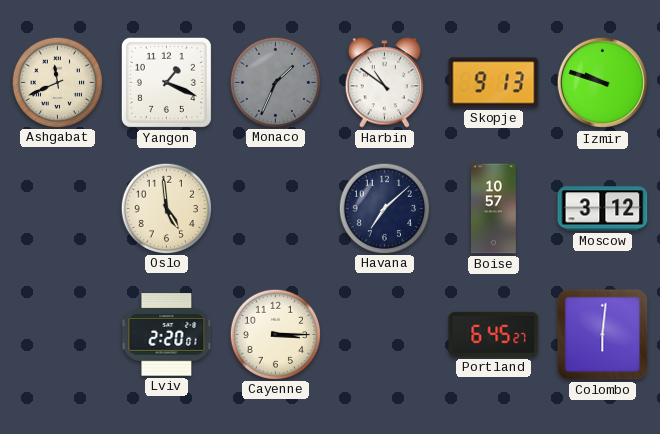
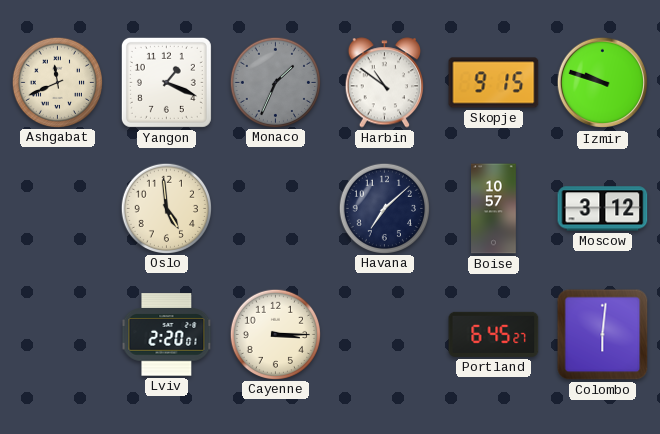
Skopje: 9:13 -> 9:15
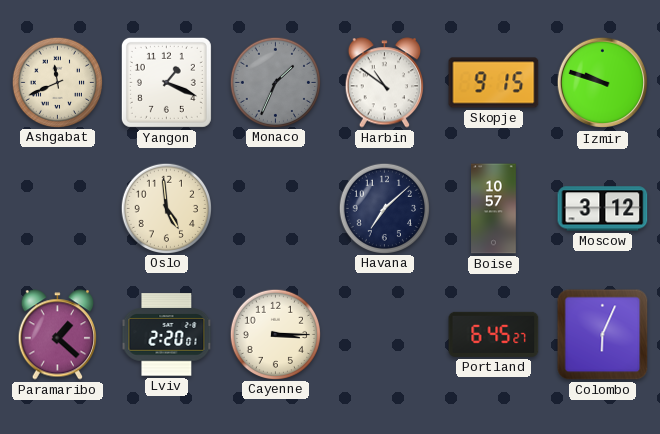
Paramaribo: none -> 1:22
Colombo: 6:01 -> 6:04
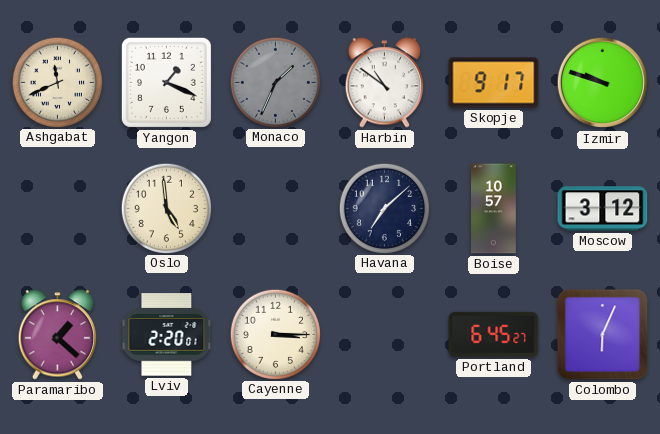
Skopje: 9:15 -> 9:17
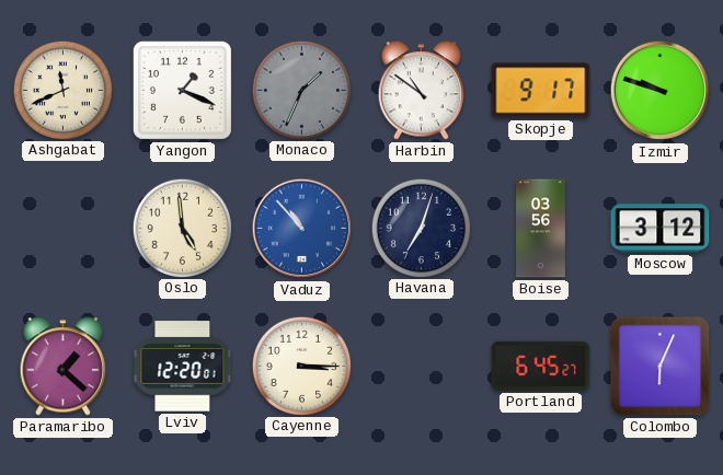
Vaduz: none -> 10:53
Havana: 7:08 -> 7:03
Boise: 10:57 -> 03:56
Lviv: 2:20 -> 12:20
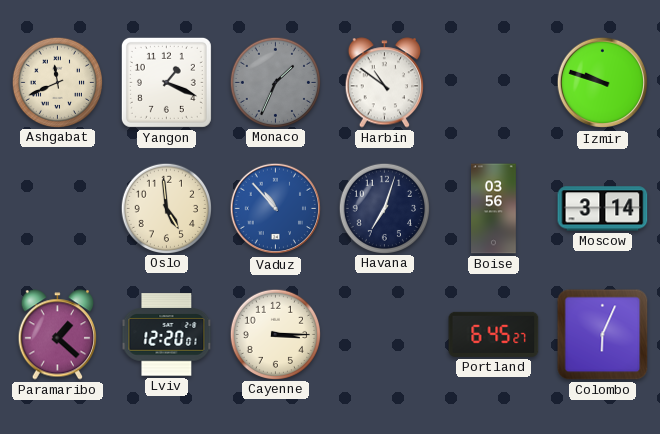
Skopje: 9:17 -> none
Moscow: 3:12 -> 3:14
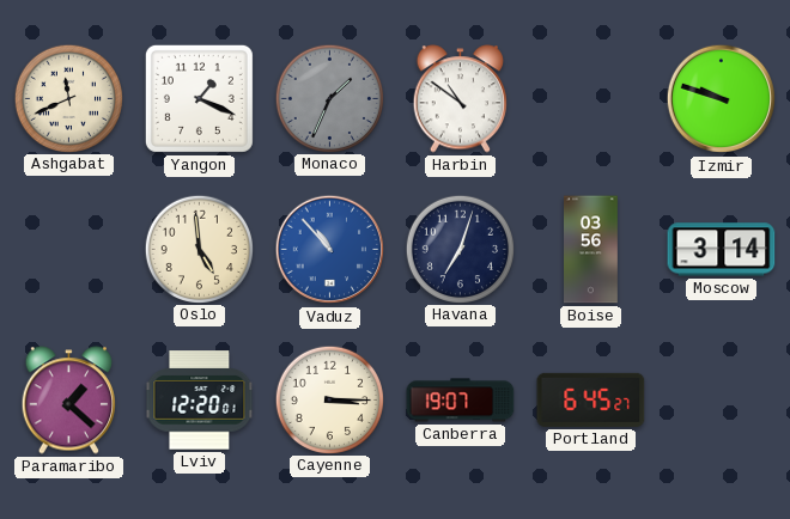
Canberra: none -> 19:07
Colombo: 6:04 -> none
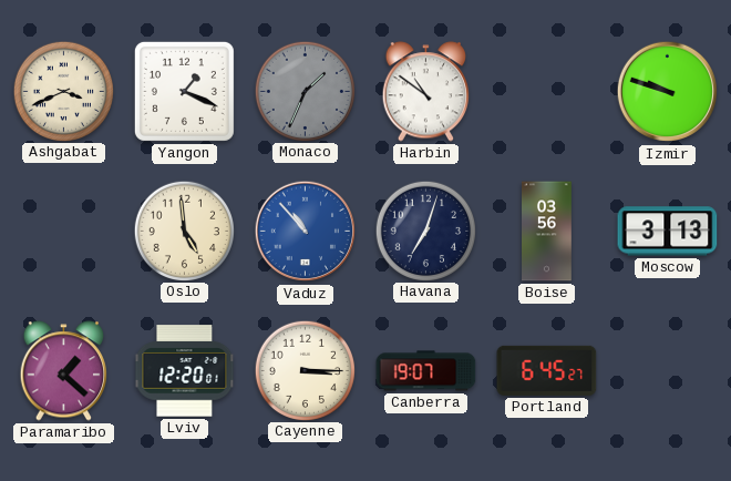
Ashgabat: 11:41 -> 3:41
Moscow: 3:14 -> 3:13
